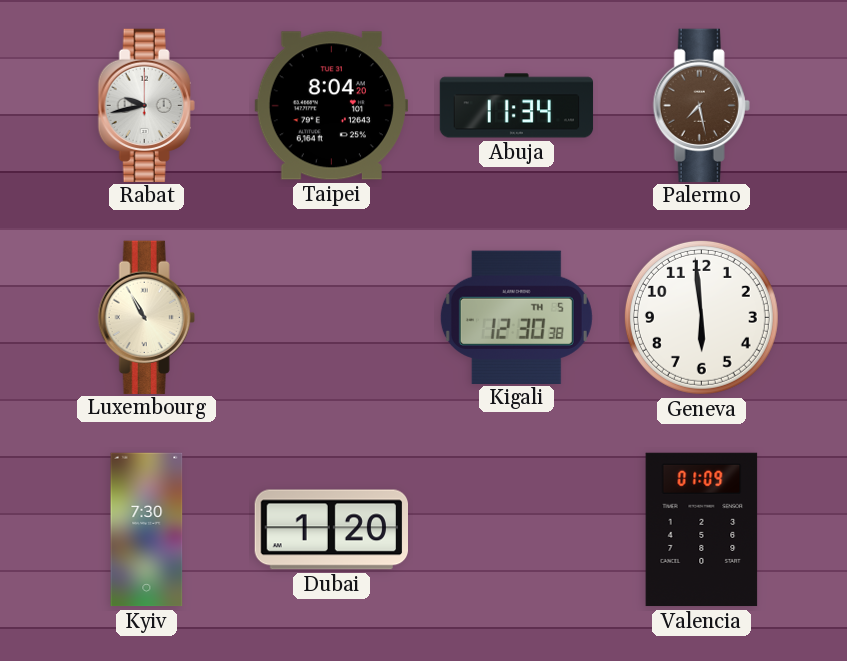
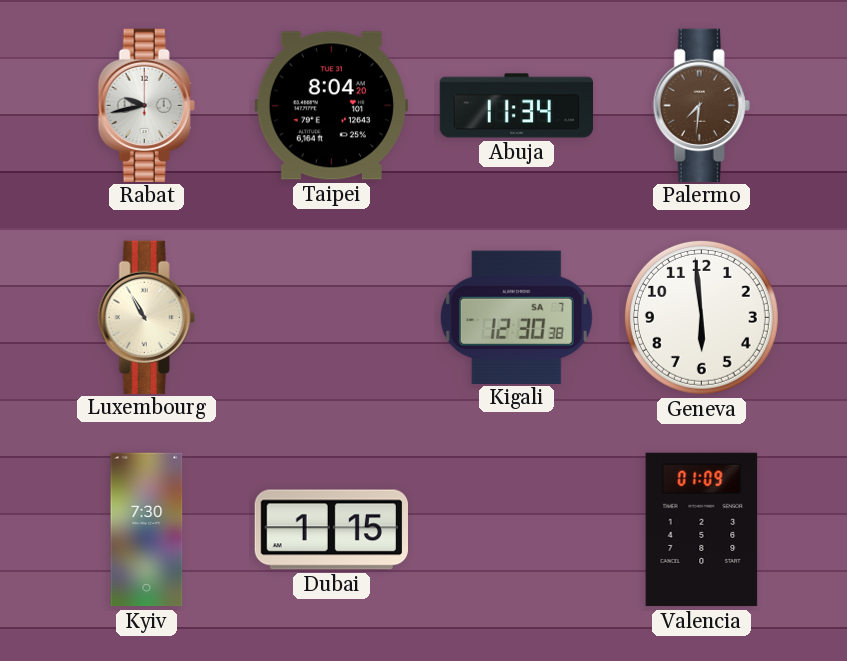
Palermo: 7:28 -> 7:31
Kigali date: TH 5 -> SA 7
Dubai: 1:20 -> 1:15
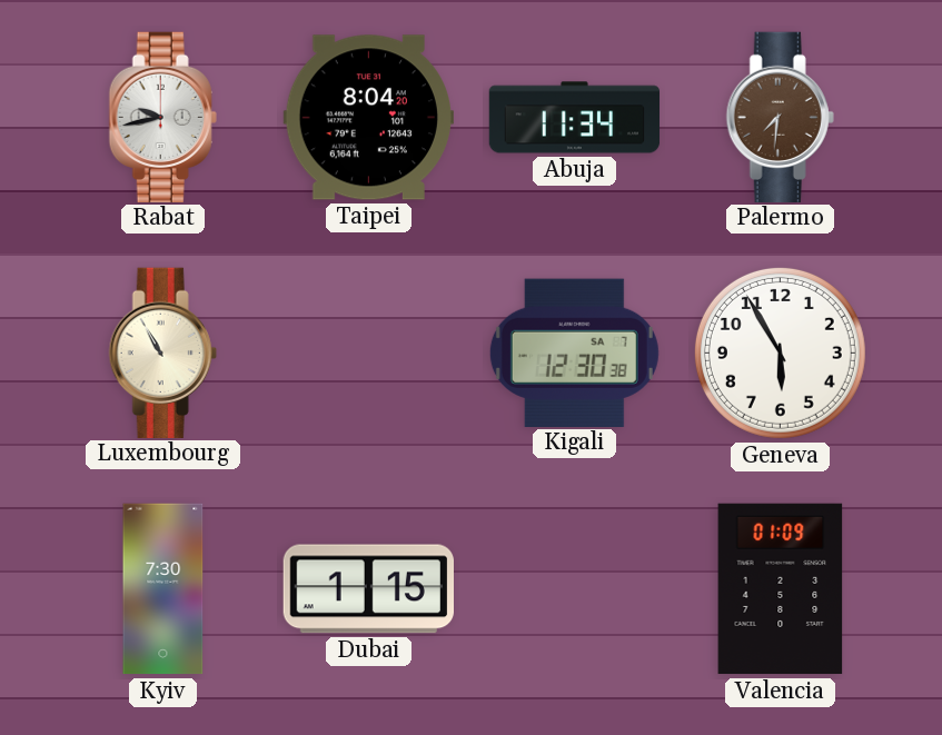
Geneva: 5:59 -> 5:55
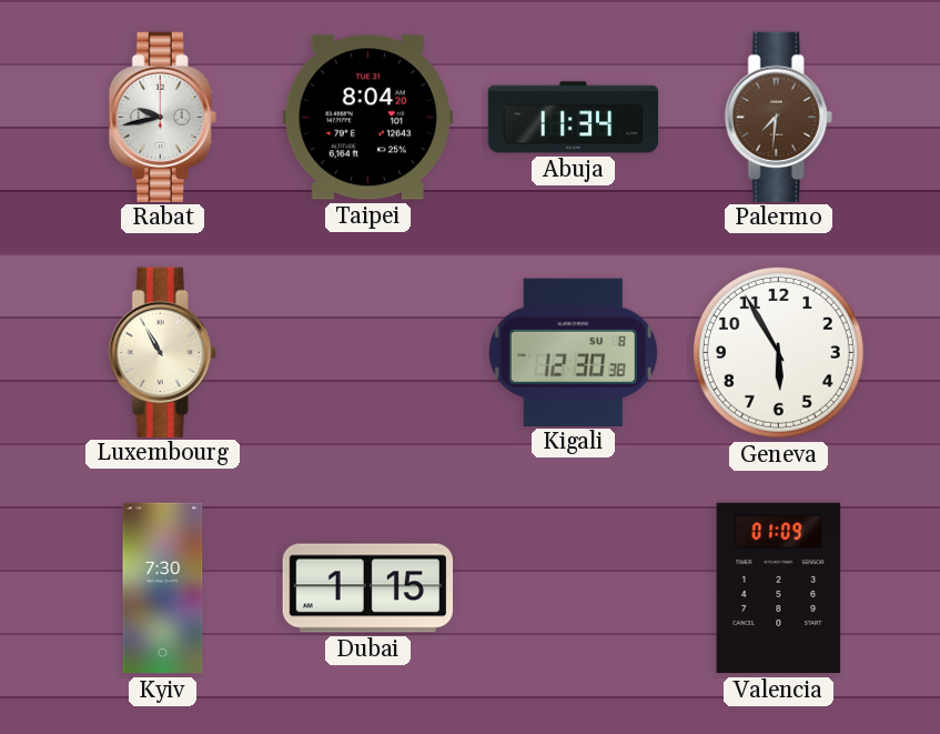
Kigali date: SA 7 -> SU 8
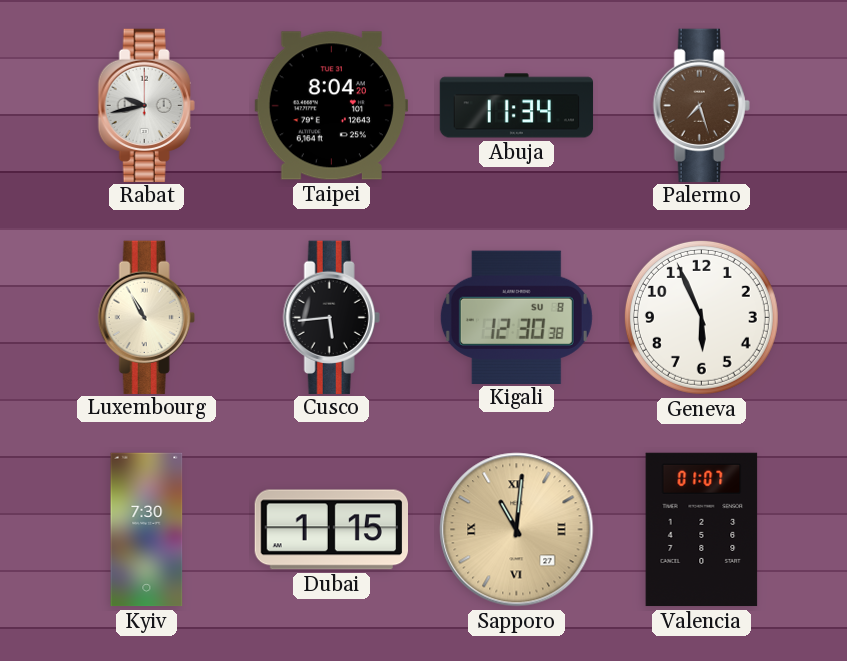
Palermo: 7:31 -> 7:27
Cusco: none -> 5:44
Geneva: 5:55 -> 5:56
Sapporo: none -> 11:01
Valencia: 01:09 -> 01:07
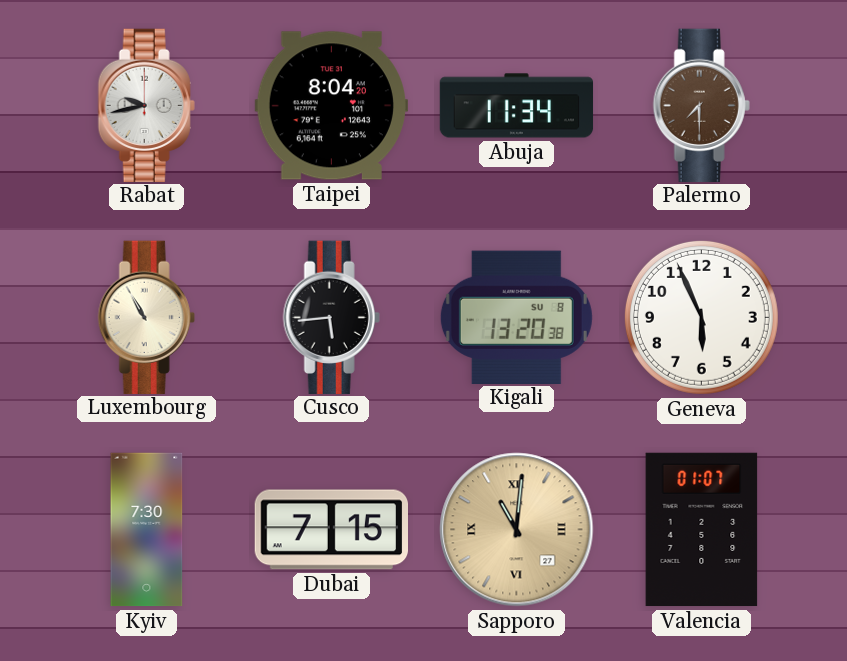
Palermo: 7:27 -> 7:30
Kigali: 12:30 -> 13:20
Dubai: 1:15 -> 7:15
